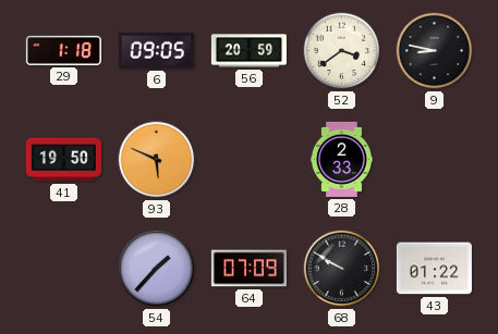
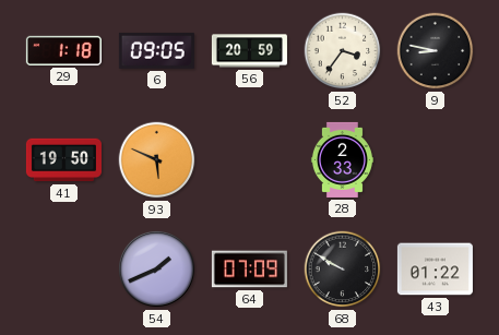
52: 3:39 -> 3:36
54: 1:37 -> 1:41
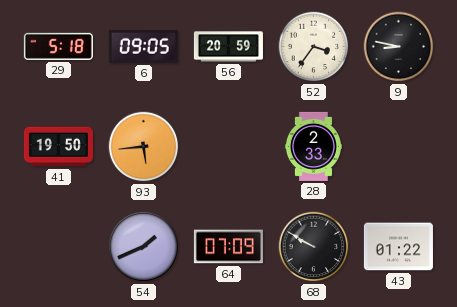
29: 1:18 -> 5:18
93: 5:49 -> 5:44
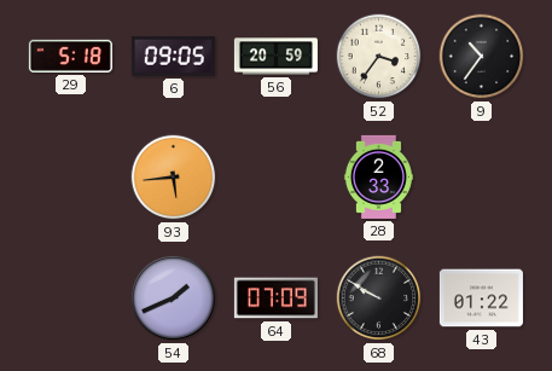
9: 8:47 -> 10:36
41: 19:50 -> none
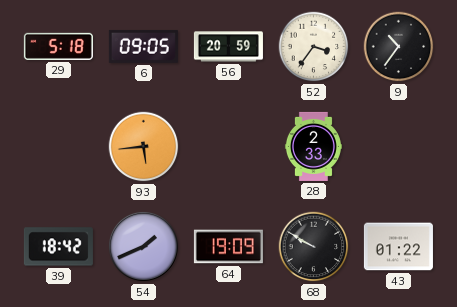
39: none -> 18:42
64: 07:09 -> 19:09
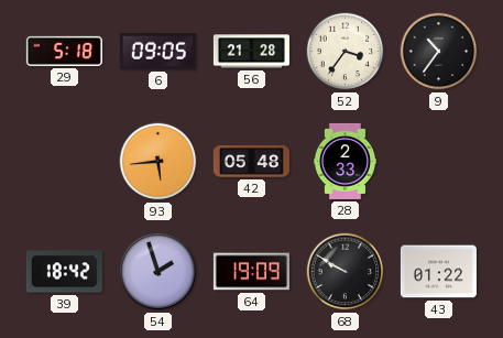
56: 20:59 -> 21:28
42: none -> 05:48
54: 1:41 -> 1:57
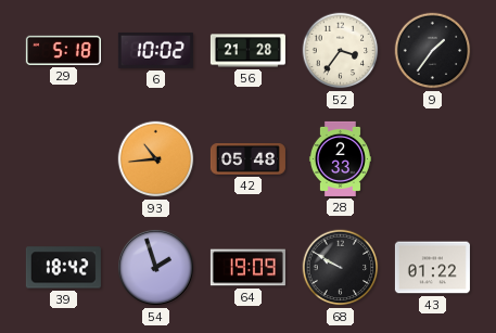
6: 09:05 -> 10:02
9: 10:36 -> 1:36
93: 5:44 -> 10:44
